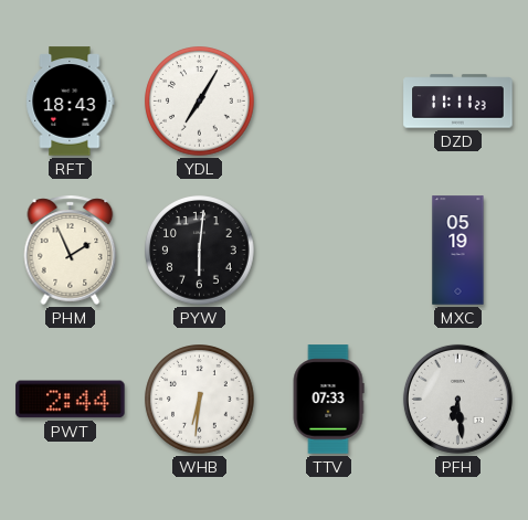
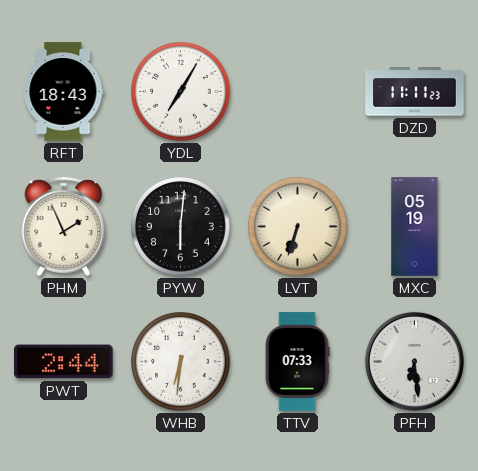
LVT: none -> 6:33
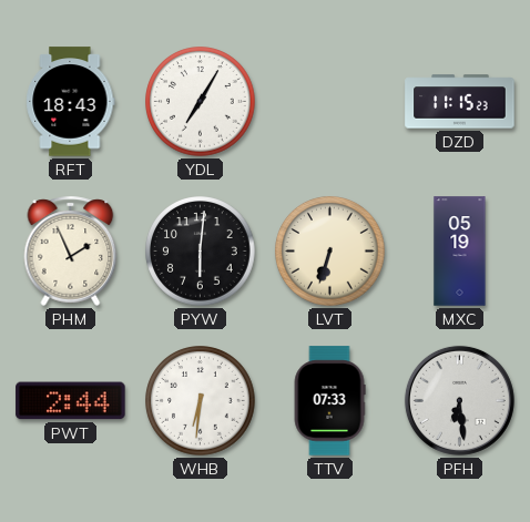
DZD: 11:11 -> 11:15
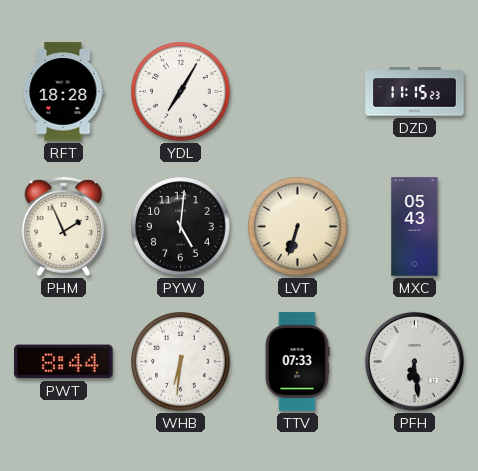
RFT: 18:43 -> 18:28
PYW: 6:01 -> 5:01
MXC: 05:19 -> 05:43
PWT: 2:44 -> 8:44
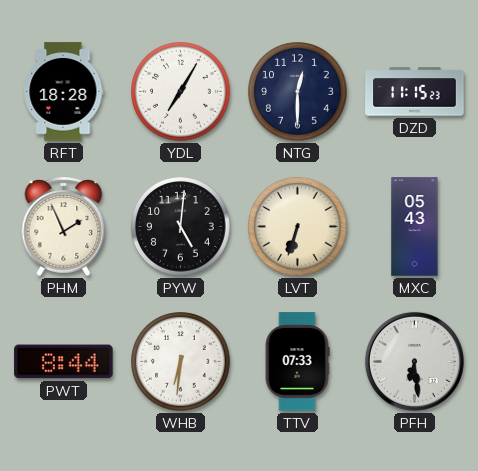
NTG: none -> 12:30
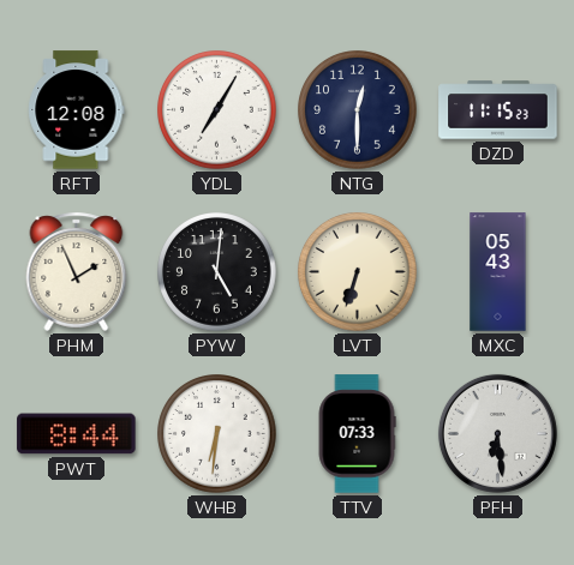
RFT: 18:28 -> 12:08
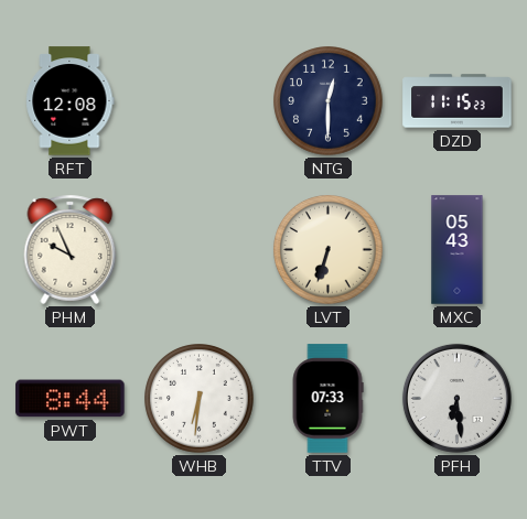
YDL: 7:05 -> none
PHM: 1:56 -> 9:56
PYW: 5:01 -> none
